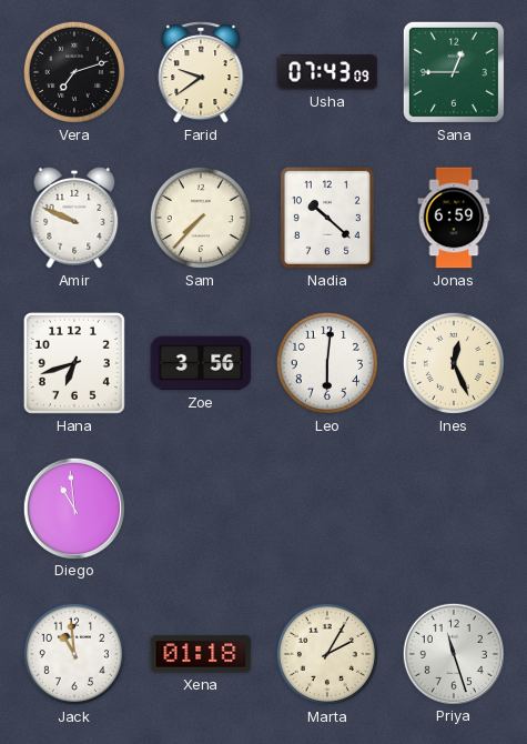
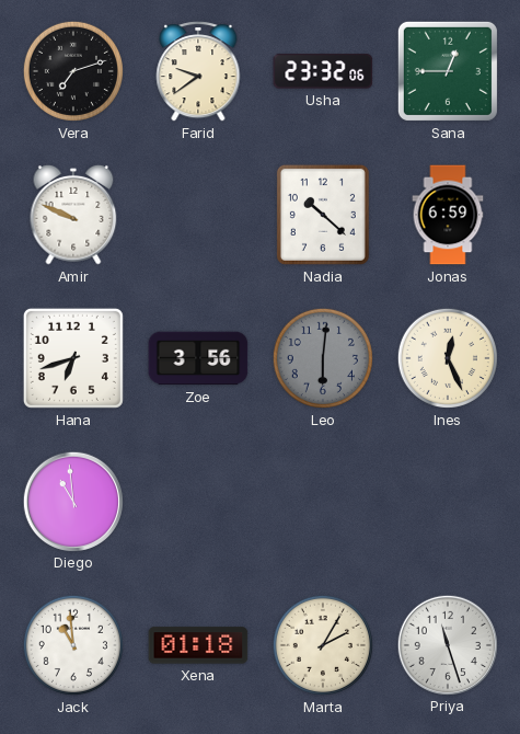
Usha: 07:43 -> 23:32
Sam: 7:37 -> none
Leo dial: white -> grey
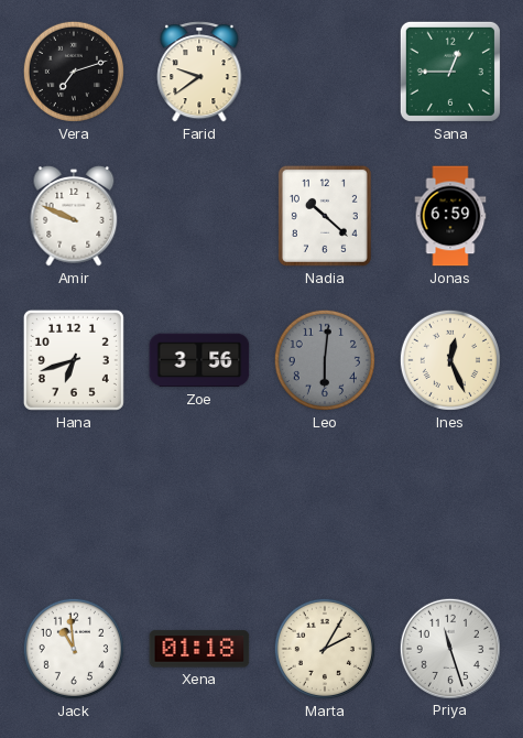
Usha: 23:32 -> none
Diego: 10:59 -> none
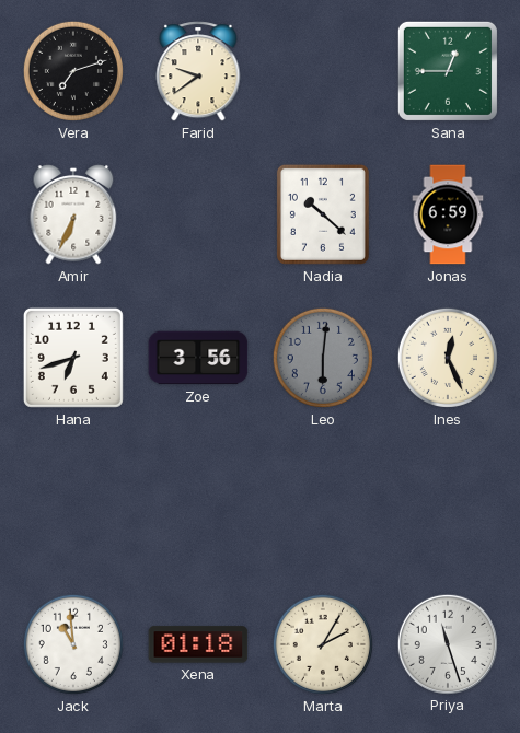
Amir: 9:49 -> 6:34
